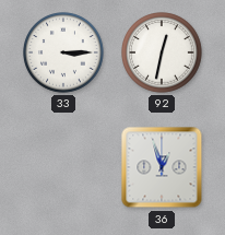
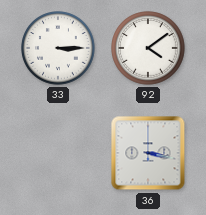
92: 12:32 -> 4:09
36: 12:57 -> 3:17
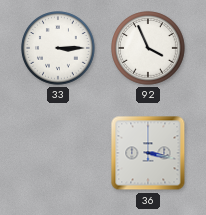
92: 4:09 -> 3:56
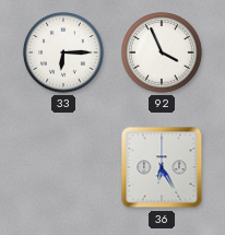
33: 3:15 -> 6:15
36: 3:17 -> 6:25
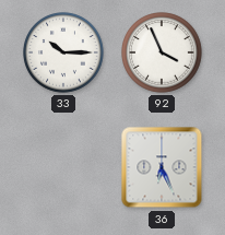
33: 6:15 -> 10:15
36: 6:25 -> 6:26
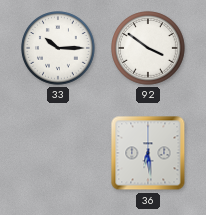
92: 3:56 -> 3:51
36: 6:26 -> 6:29
